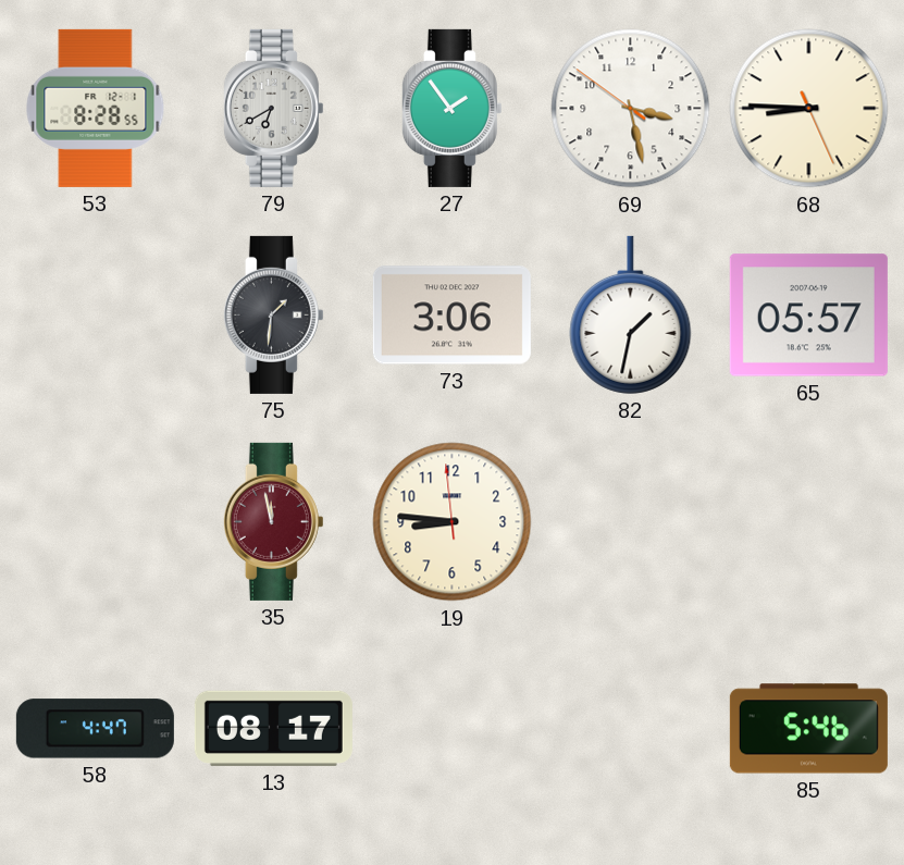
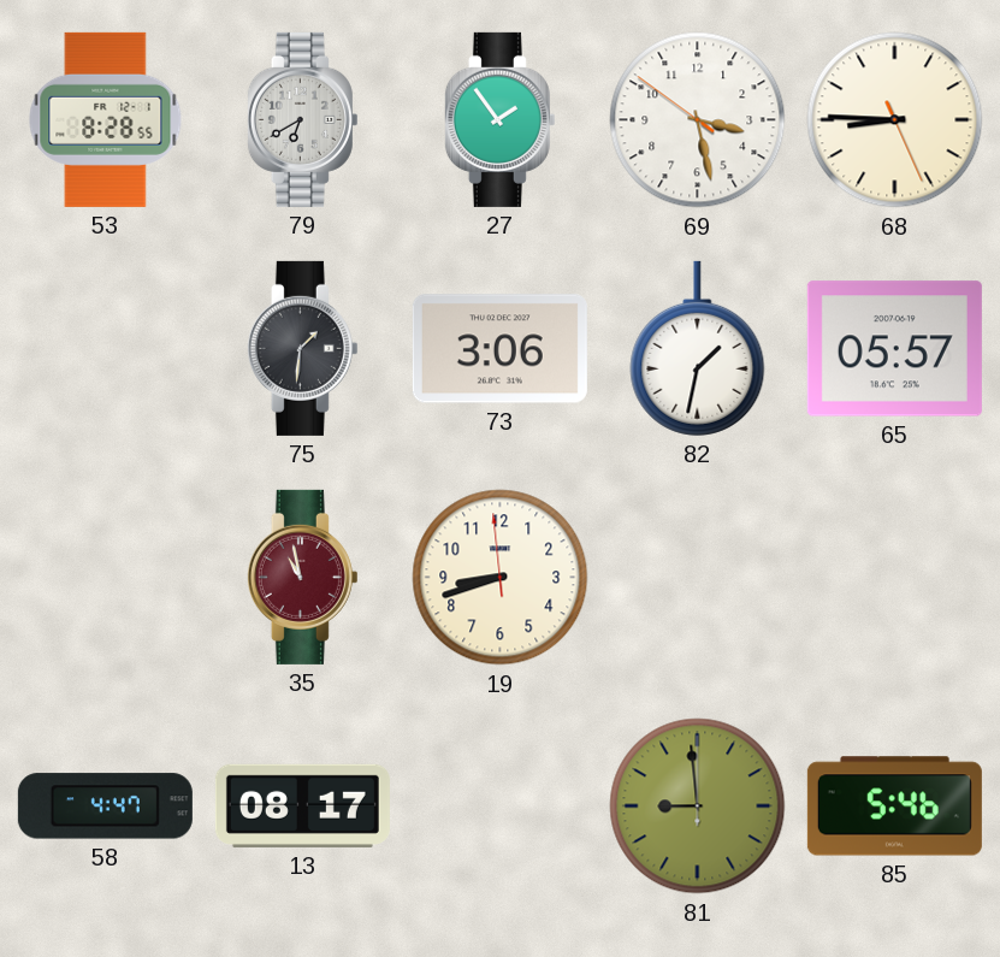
35: 11:58 -> 10:58
19: 8:45 -> 8:41
81: none -> 8:59
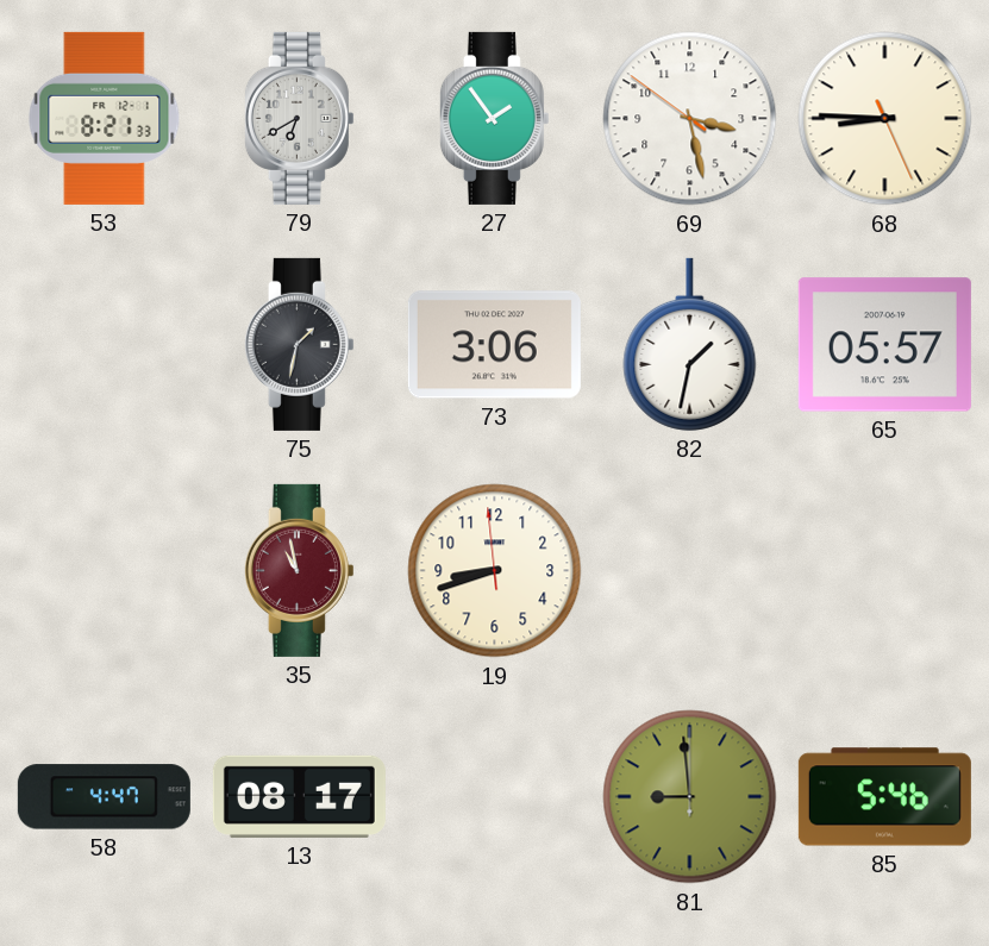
53: 8:28 -> 8:21
75: 1:31 -> 1:32
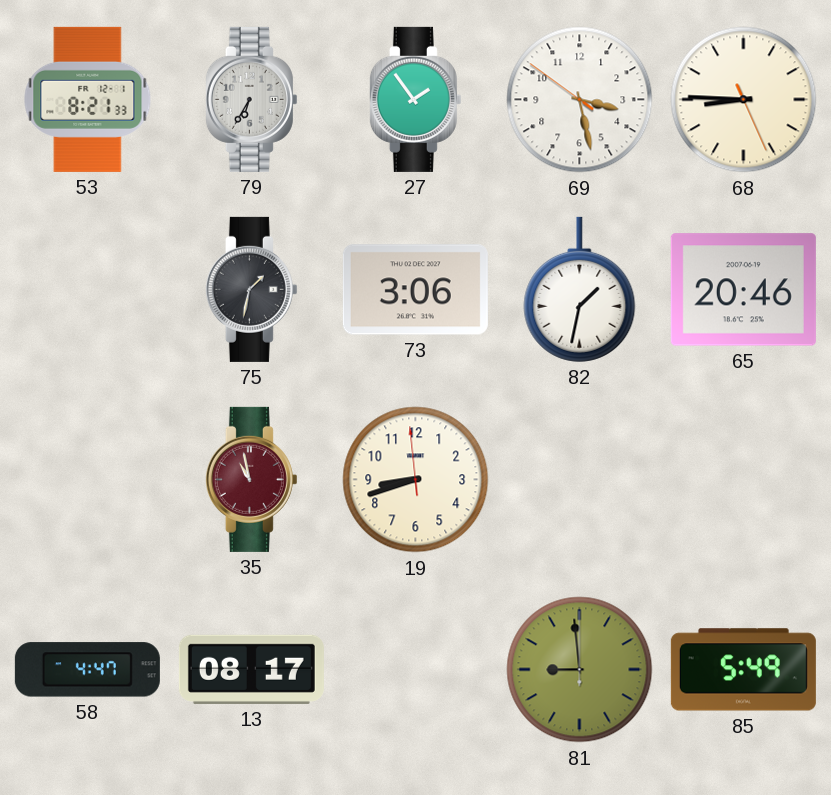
79: 6:40 -> 6:35
65: 05:57 -> 20:46
85: 5:46 -> 5:49
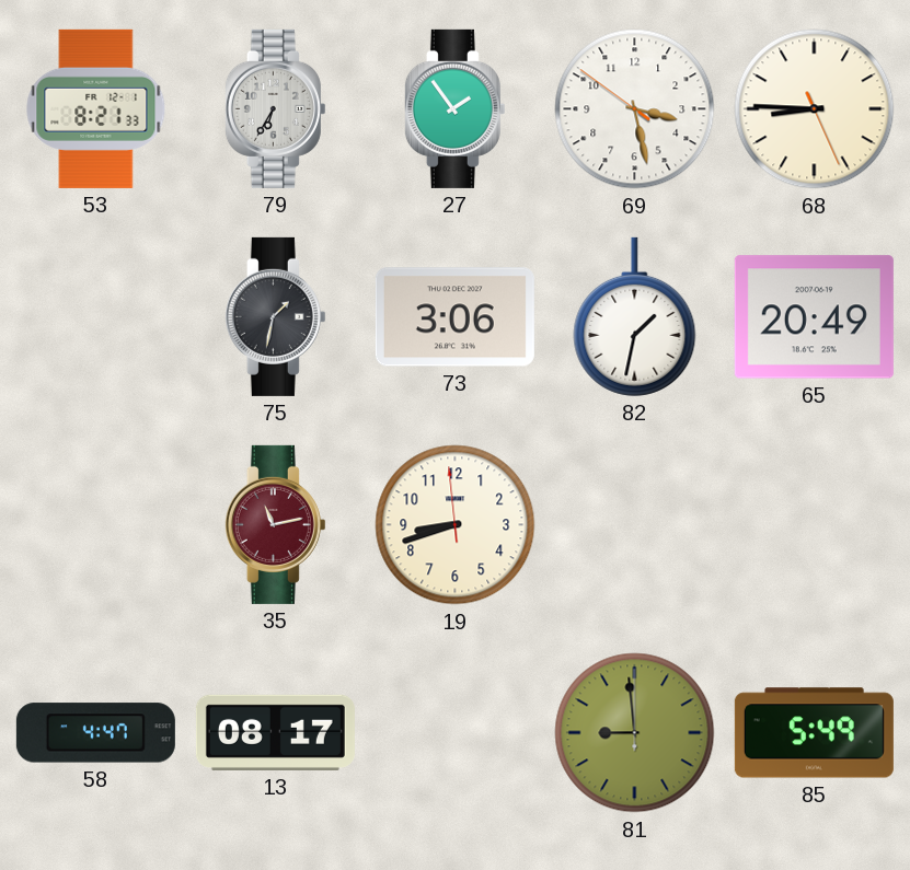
65: 20:46 -> 20:49
35: 10:58 -> 11:13
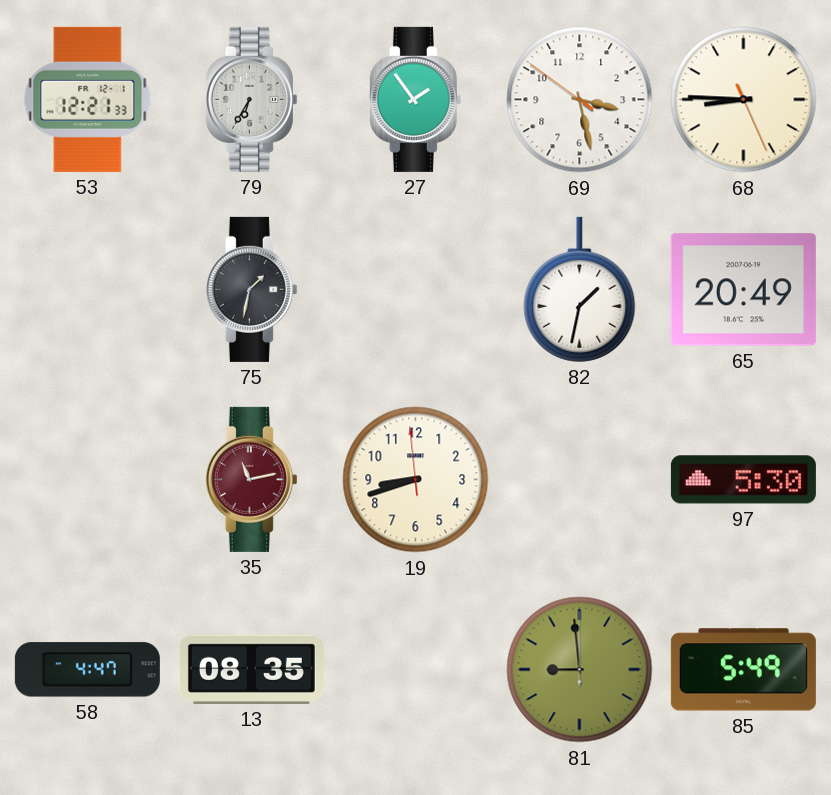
53: 8:21 -> 12:21
73: 3:06 -> none
97: none -> 5:30
13: 08:17 -> 08:35
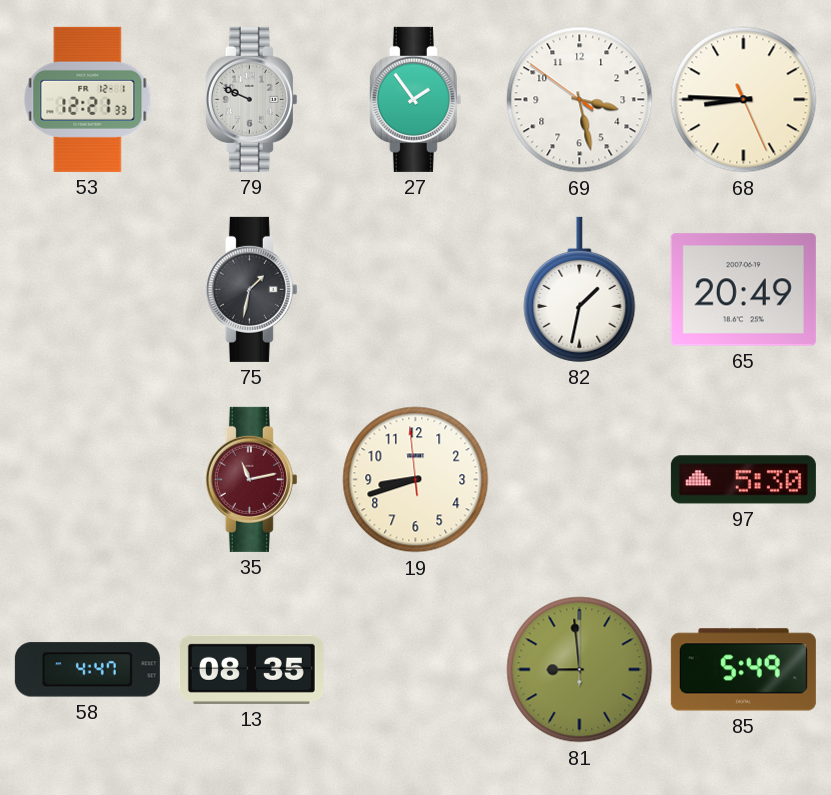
79: 6:35 -> 9:49
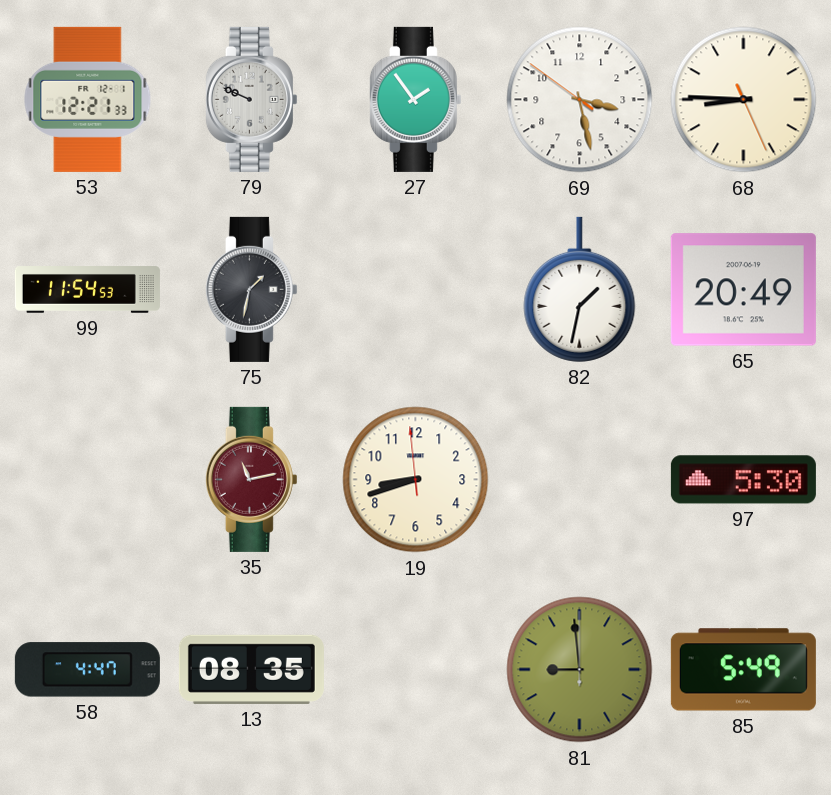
99: none -> 11:54
